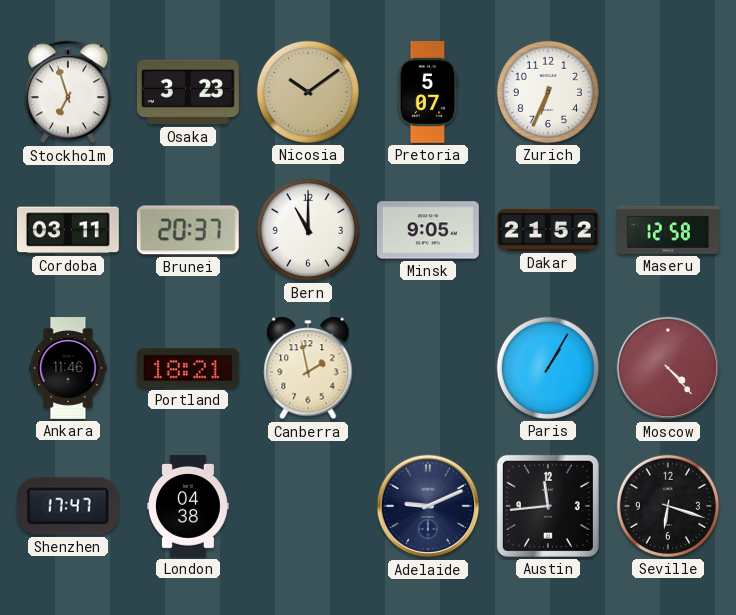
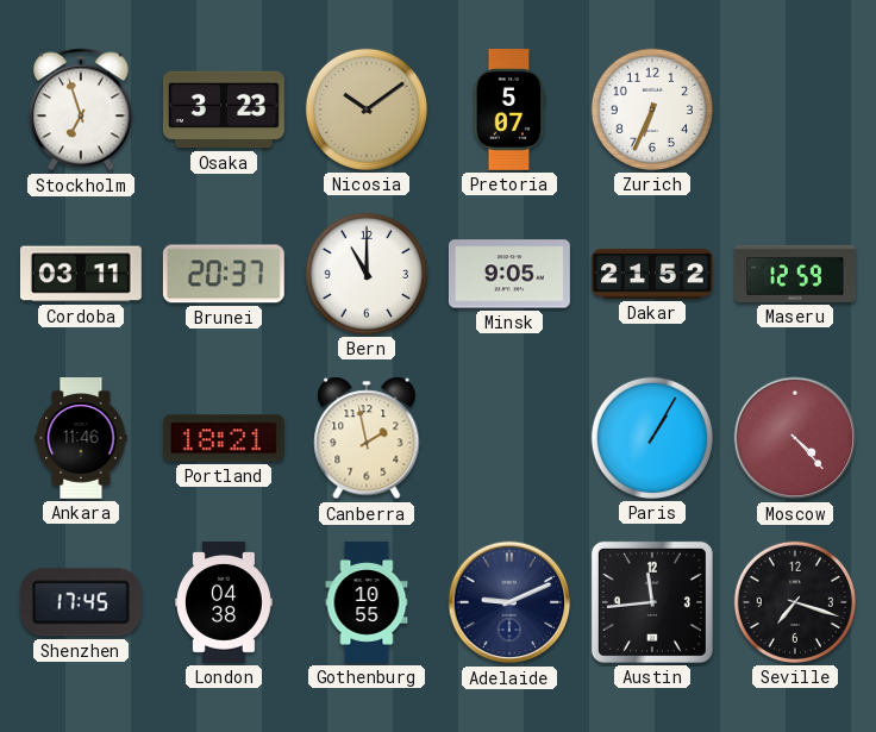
Maseru: 12:58 -> 12:59
Shenzhen: 17:47 -> 17:45
Gothenburg: none -> 10:55
Seville: 6:18 -> 7:18
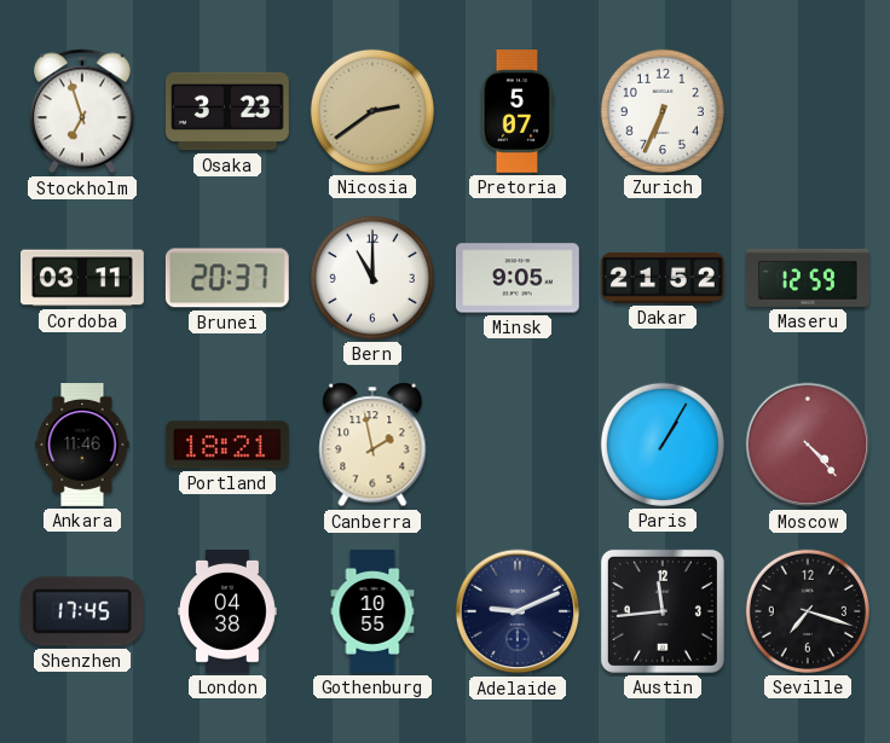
Nicosia: 10:09 -> 2:39
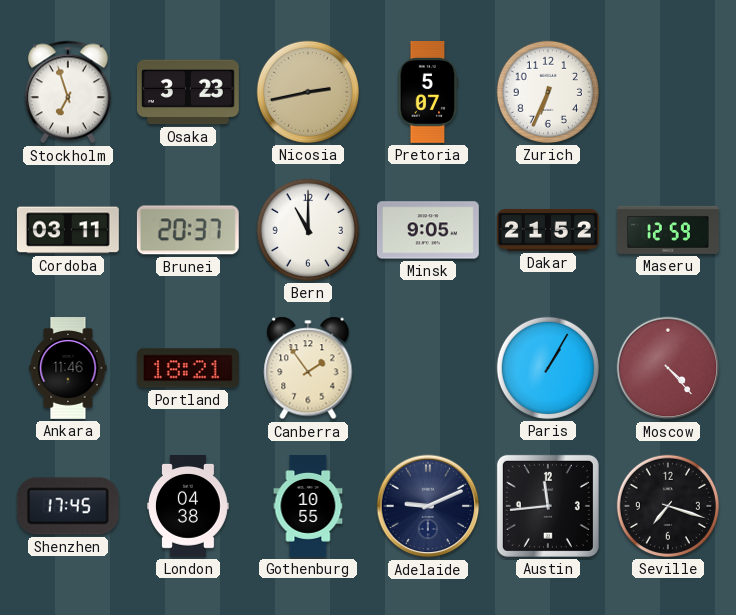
Nicosia: 2:39 -> 2:43
Canberra: 1:58 -> 1:54
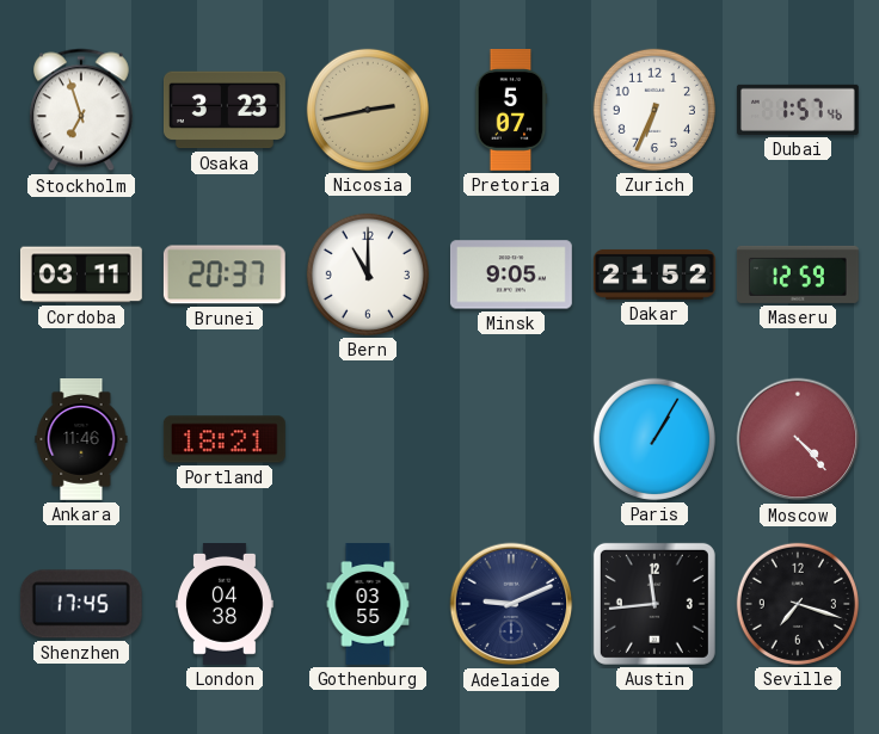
Dubai: none -> 1:57
Canberra: 1:54 -> none
Gothenburg: 10:55 -> 03:55
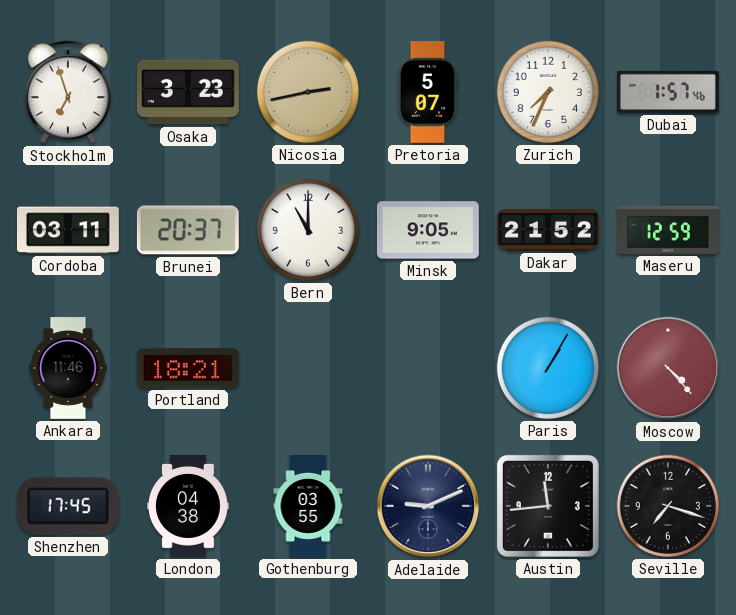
Zurich: 6:34 -> 7:34
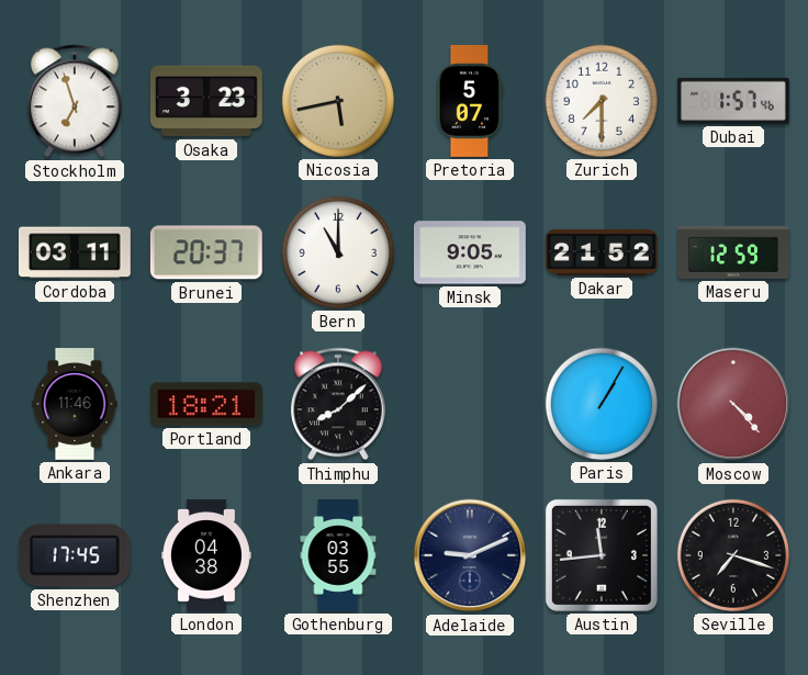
Nicosia: 2:43 -> 5:43
Zurich: 7:34 -> 7:30
Thimphu: none -> 8:08
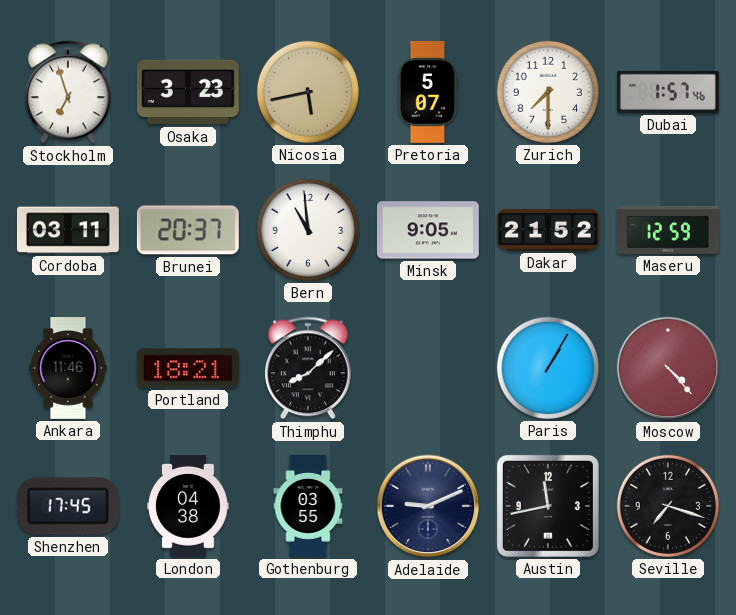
Bern: 11:00 -> 10:59
Austin: 11:44 -> 11:43
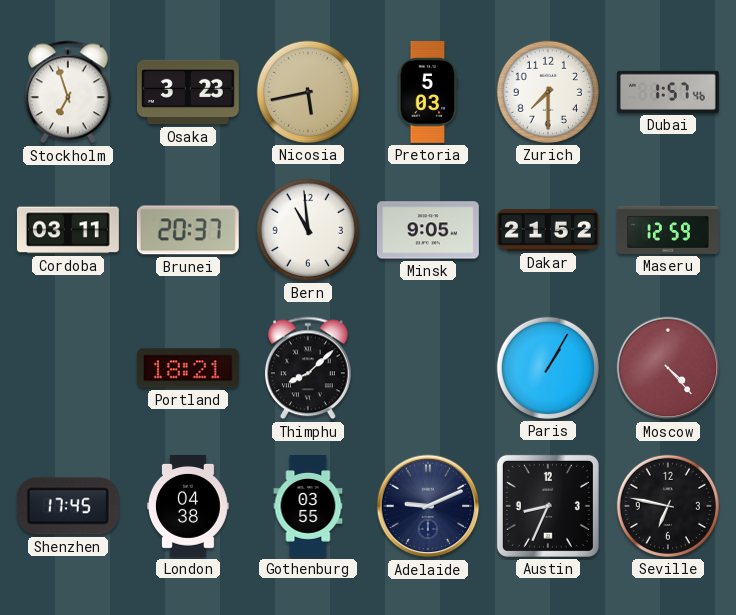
Pretoria: 5:07 -> 5:03
Ankara: 11:46 -> none
Austin: 11:43 -> 8:34
Seville: 7:18 -> 6:47
